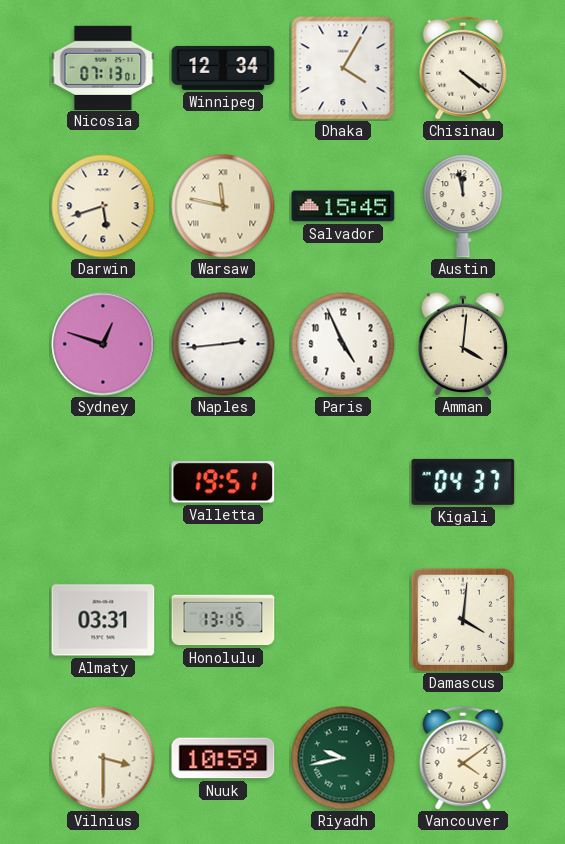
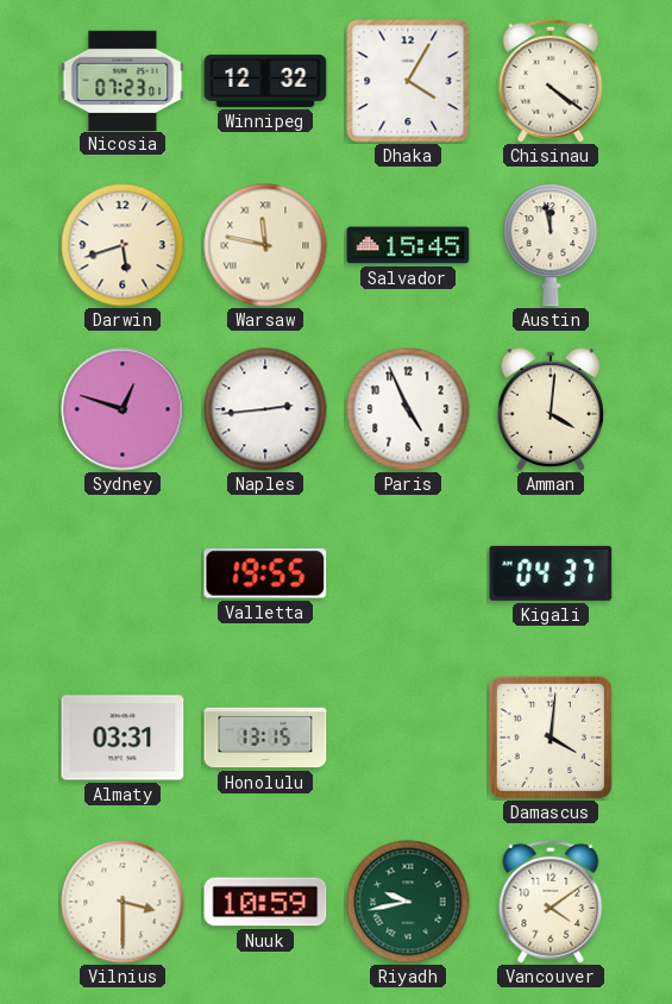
Nicosia: 07:13 -> 07:23
Winnipeg: 12:34 -> 12:32
Valletta: 19:51 -> 19:55
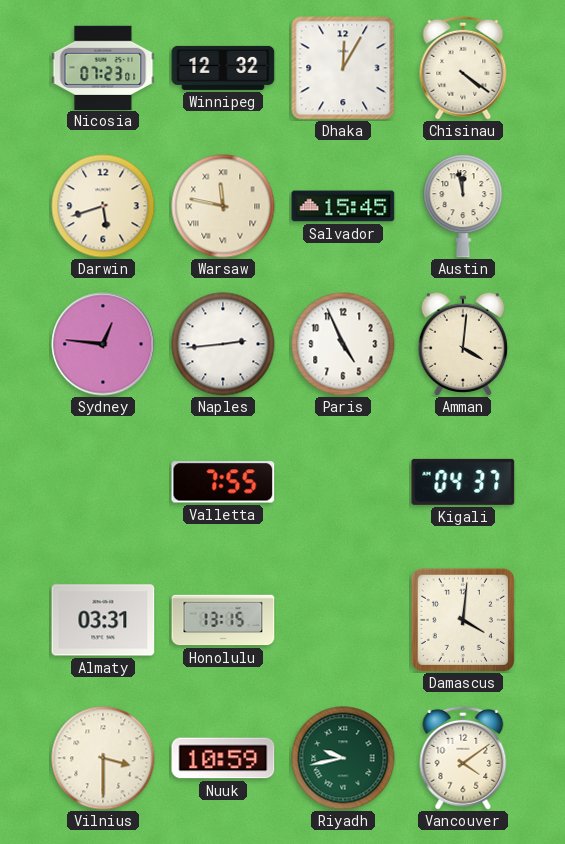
Dhaka: 4:05 -> 12:05
Sydney: 12:48 -> 12:46
Valletta: 19:55 -> 7:55
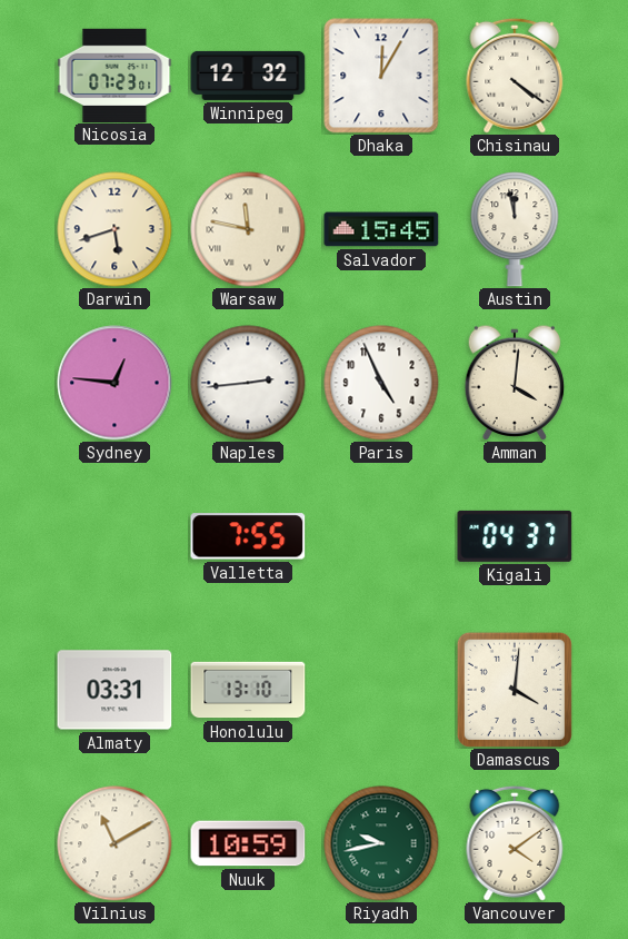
Honolulu: 13:15 -> 13:10
Vilnius: 3:30 -> 11:10
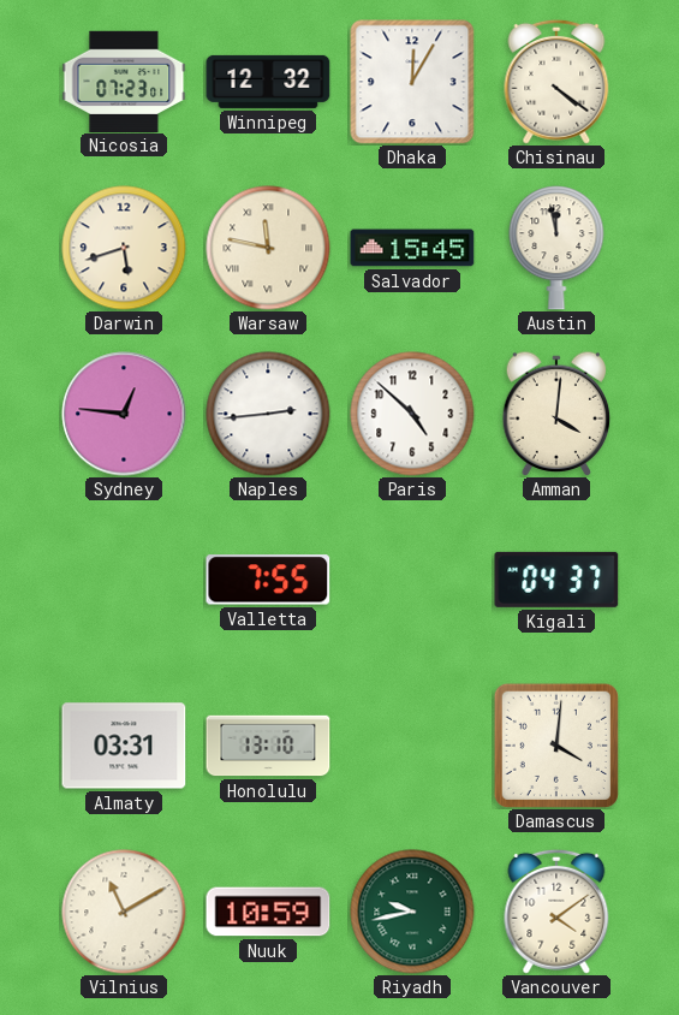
Paris: 4:56 -> 4:52
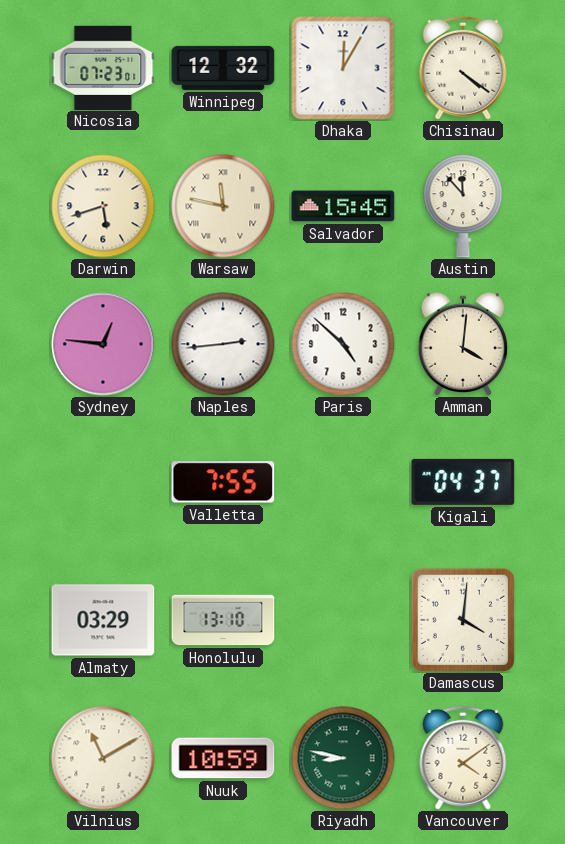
Austin: 11:58 -> 11:53
Almaty: 03:31 -> 03:29
Riyadh: 9:43 -> 8:47
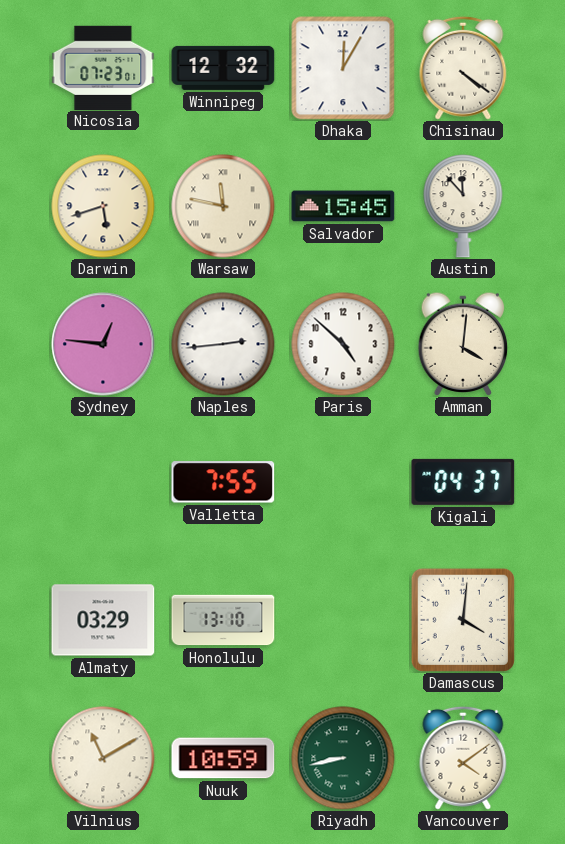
Riyadh: 8:47 -> 8:43
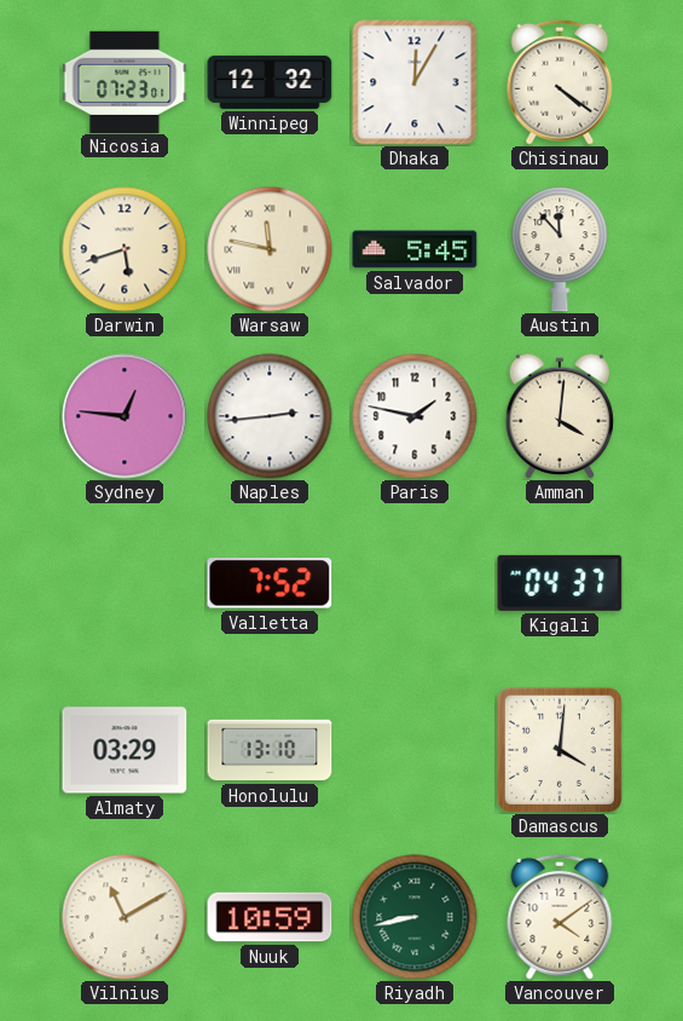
Salvador: 15:45 -> 5:45
Paris: 4:52 -> 1:47
Valletta: 7:55 -> 7:52
